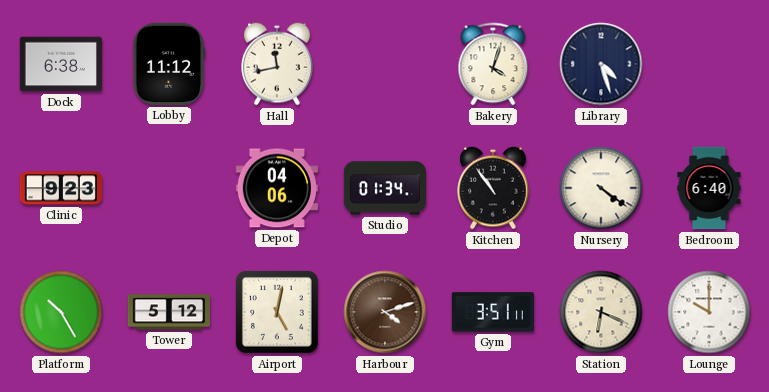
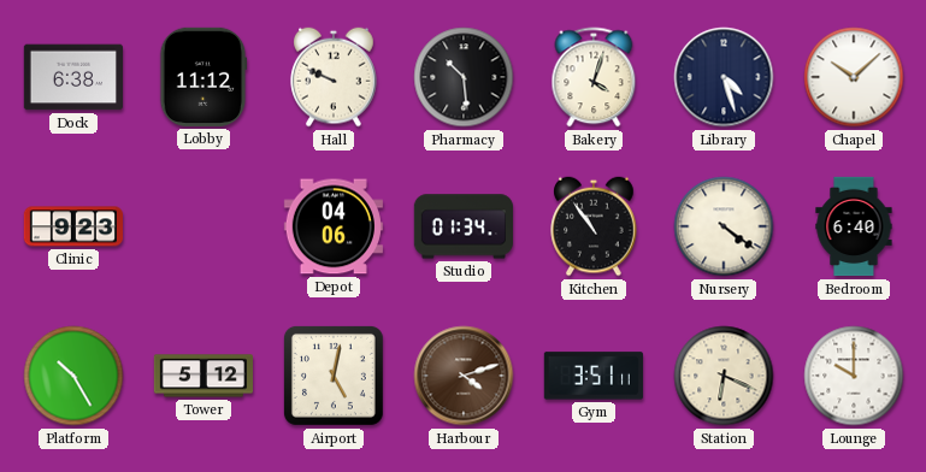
Hall: 11:43 -> 9:49
Pharmacy: none -> 10:29
Chapel: none -> 10:08
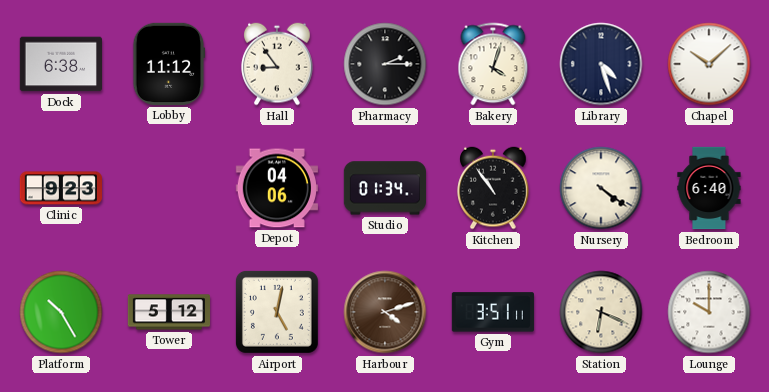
Hall: 9:49 -> 8:54
Pharmacy: 10:29 -> 2:15
